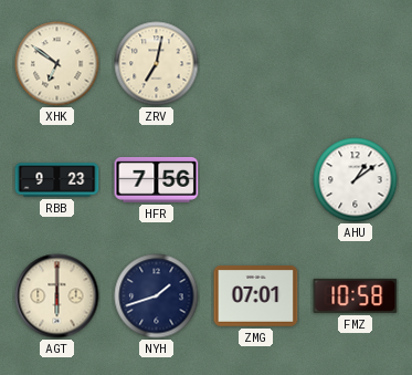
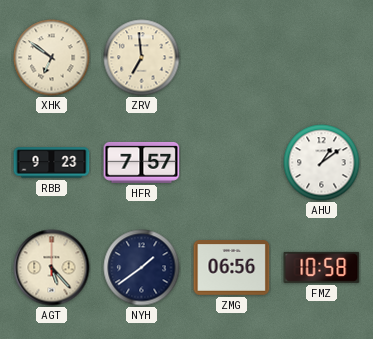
ZRV: 7:02 -> 6:59
HFR: 7:56 -> 7:57
AGT: 6:00 -> 5:23
NYH: 1:42 -> 1:39
ZMG: 07:01 -> 06:56
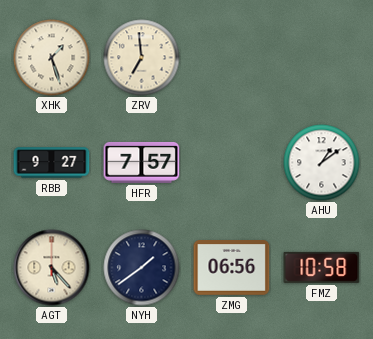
XHK: 6:51 -> 1:27
RBB: 9:23 -> 9:27
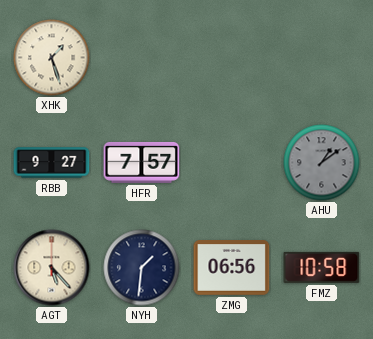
ZRV: 6:59 -> none
AHU dial: white -> grey
NYH: 1:39 -> 1:31
